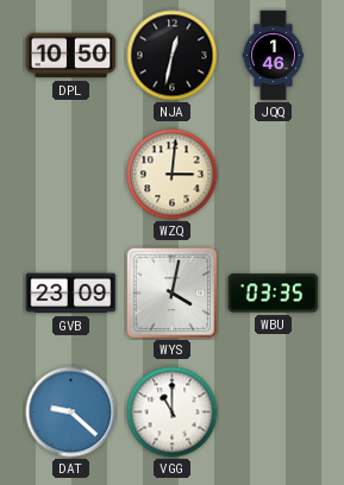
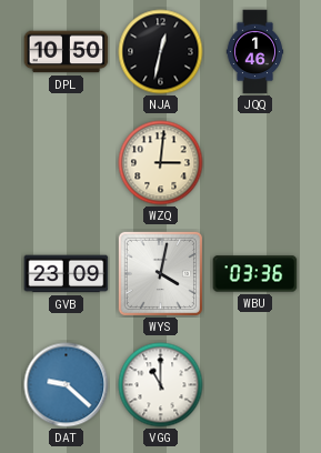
WBU: 03:35 -> 03:36
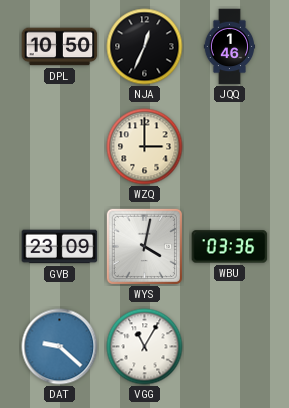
NJA: 12:32 -> 12:34
WZQ: 3:01 -> 3:00
VGG: 11:00 -> 11:05
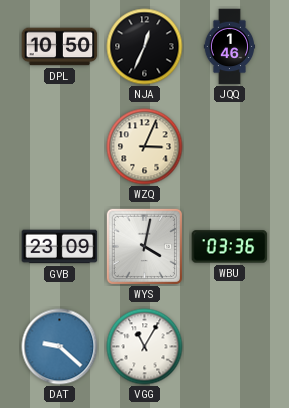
WZQ: 3:00 -> 3:04
